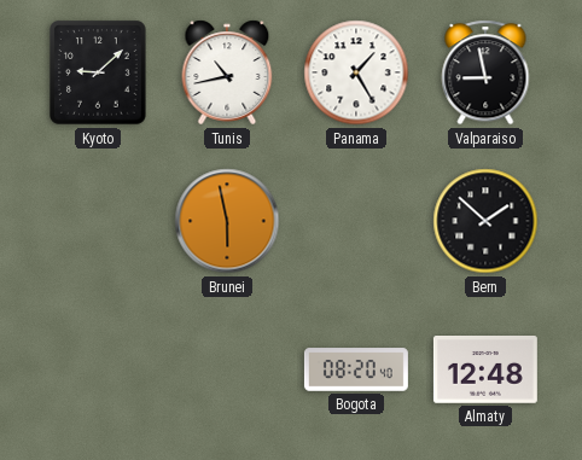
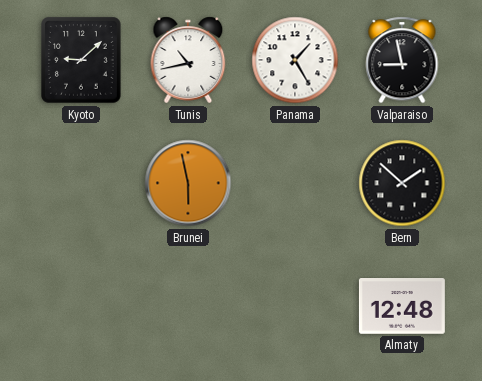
Bogota: 08:20 -> none
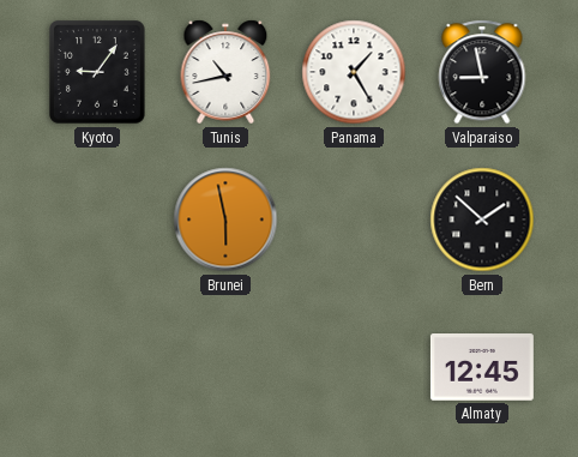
Kyoto: 9:08 -> 9:06
Almaty: 12:48 -> 12:45
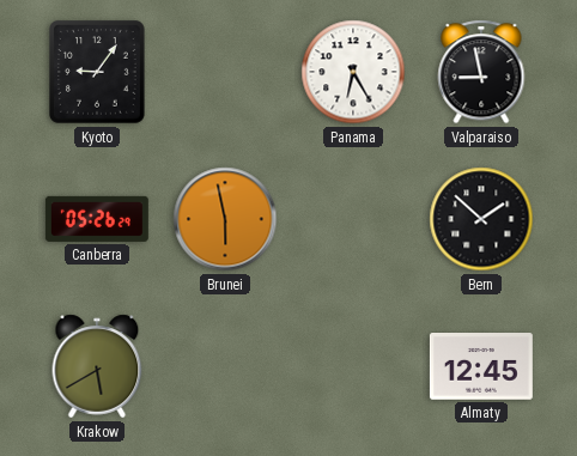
Tunis: 10:43 -> none
Panama: 1:25 -> 6:25
Canberra: none -> 05:26
Krakow: none -> 5:40
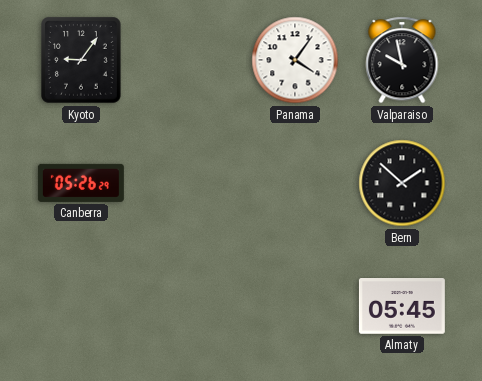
Panama: 6:25 -> 4:06
Valparaiso: 8:58 -> 9:58
Brunei: 5:58 -> none
Krakow: 5:40 -> none
Almaty: 12:45 -> 05:45
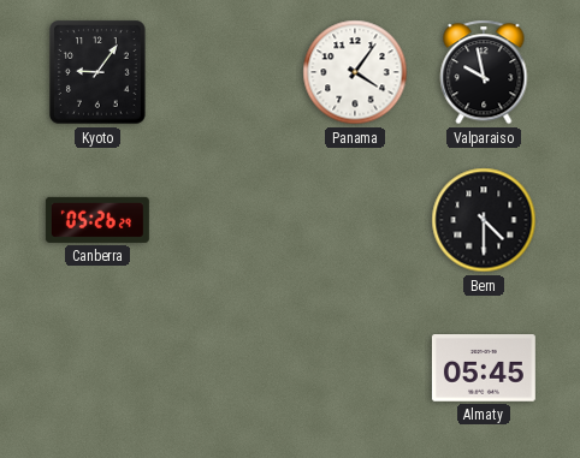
Bern: 1:52 -> 4:30
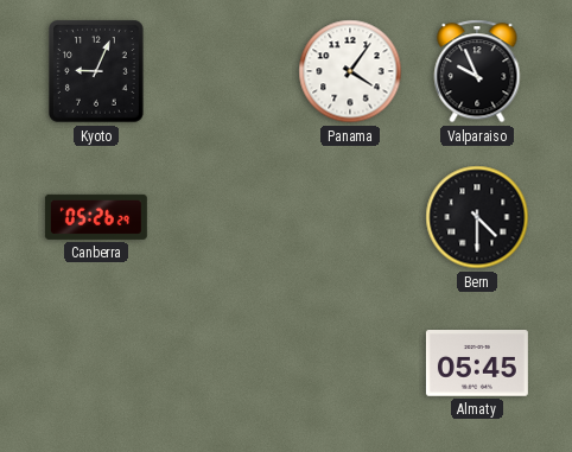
Kyoto: 9:06 -> 9:04
Valparaiso: 9:58 -> 9:56
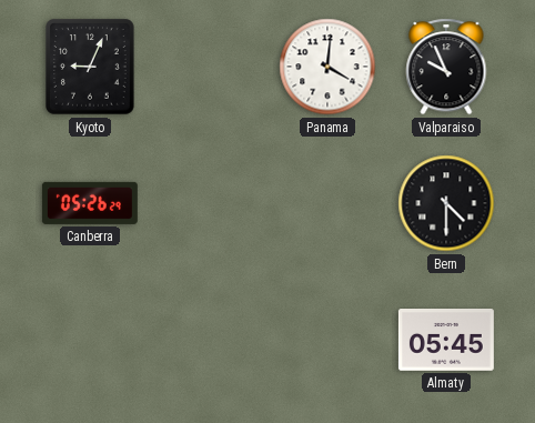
Panama: 4:06 -> 4:01
